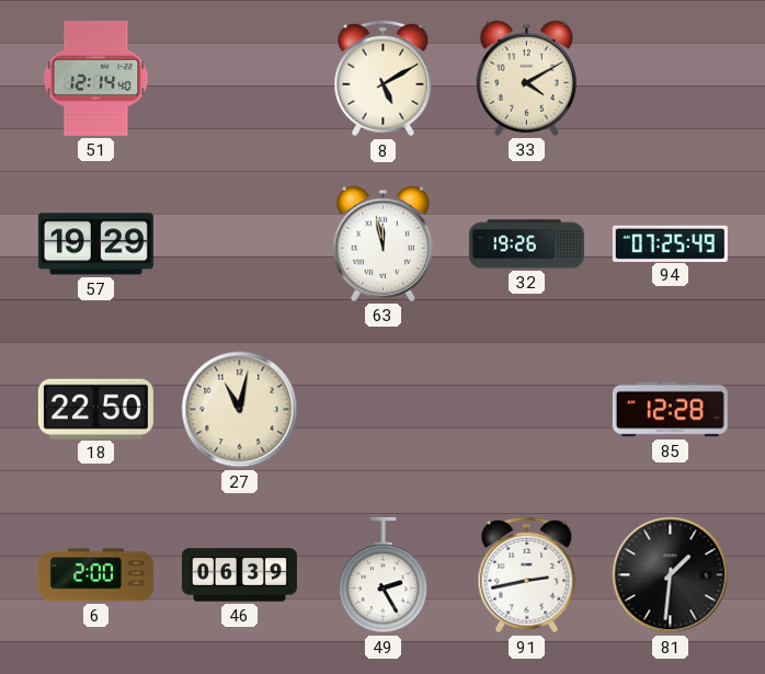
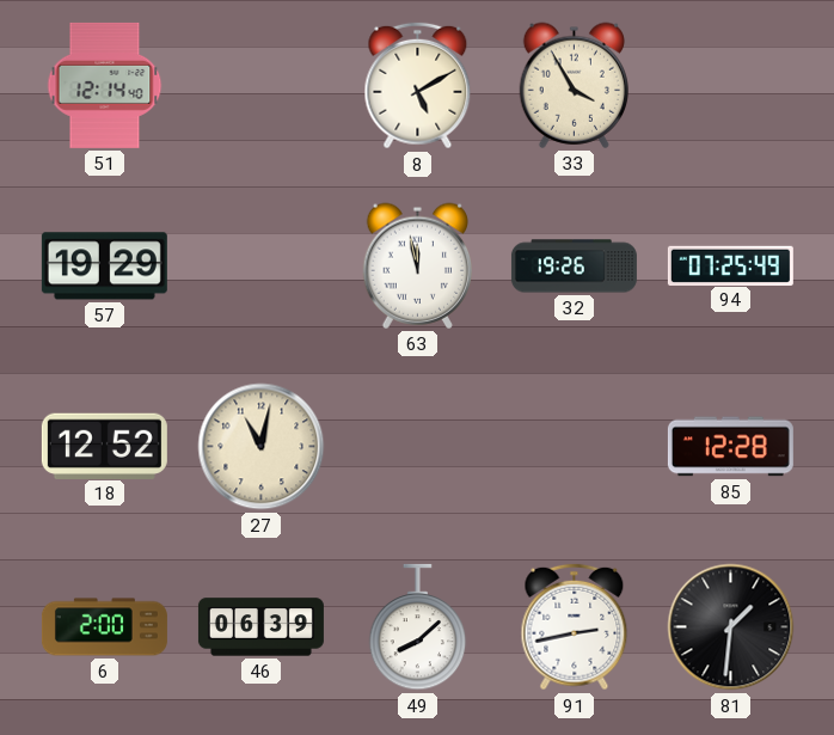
33: 4:10 -> 3:55
18: 22:50 -> 12:52
49: 2:25 -> 8:08
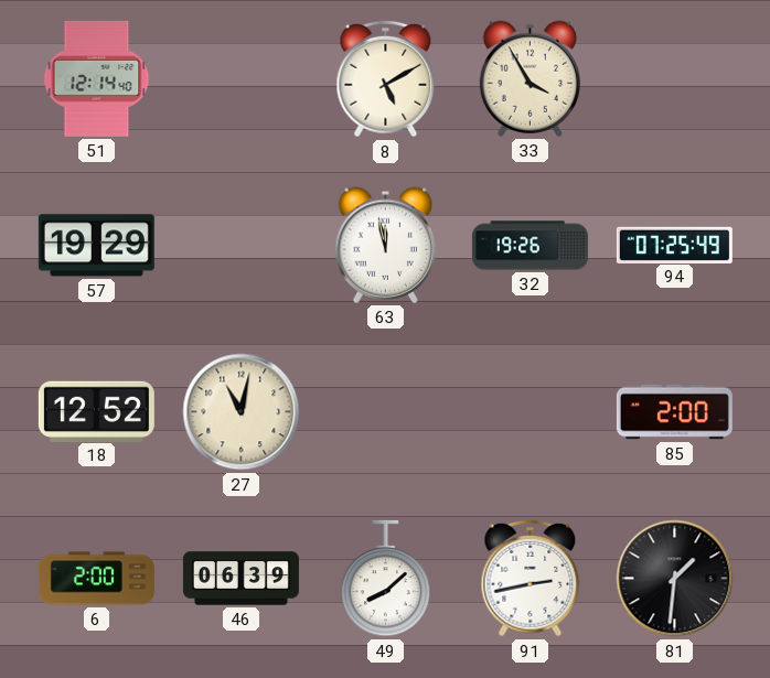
85: 12:28 -> 2:00
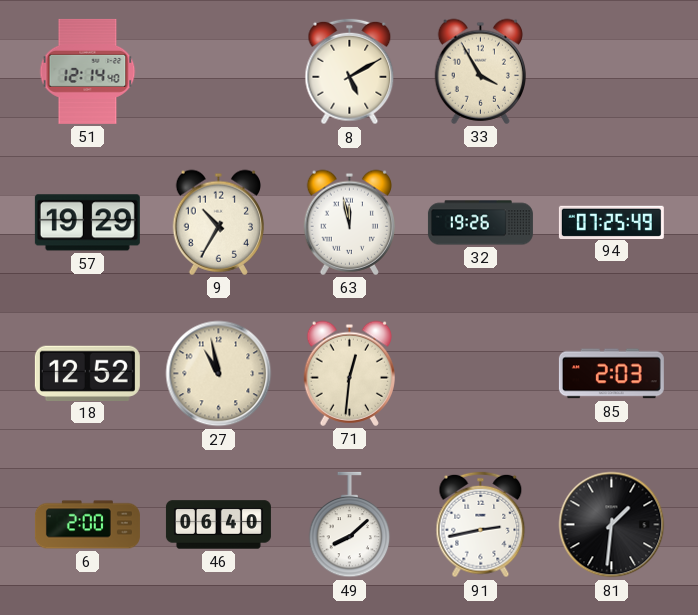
9: none -> 10:35
27: 11:02 -> 10:58
71: none -> 12:31
85: 2:00 -> 2:03
46: 06:39 -> 06:40
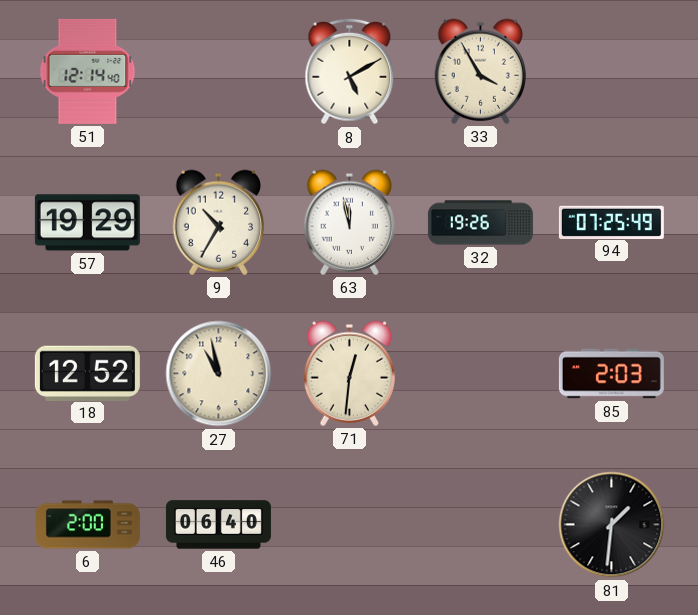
49: 8:08 -> none
91: 2:43 -> none
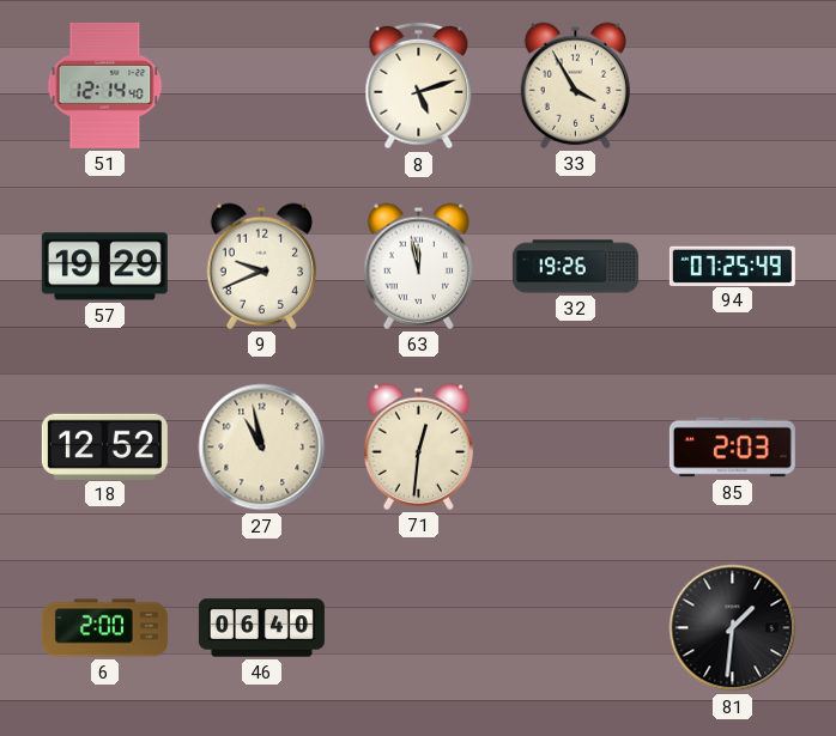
8: 5:10 -> 5:12
9: 10:35 -> 9:41
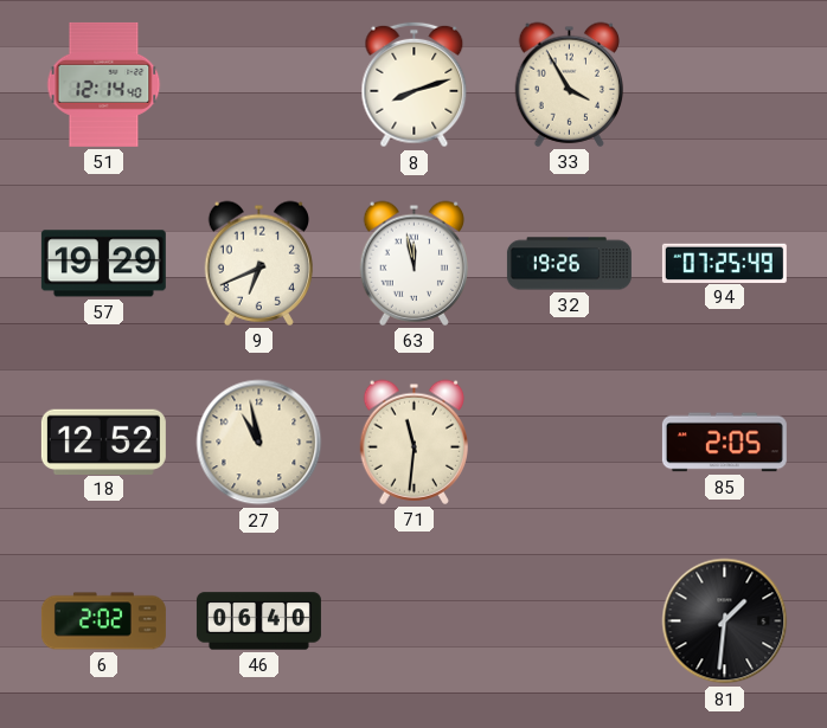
8: 5:12 -> 8:12
9: 9:41 -> 6:41
71: 12:31 -> 11:31
85: 2:03 -> 2:05
6: 2:00 -> 2:02
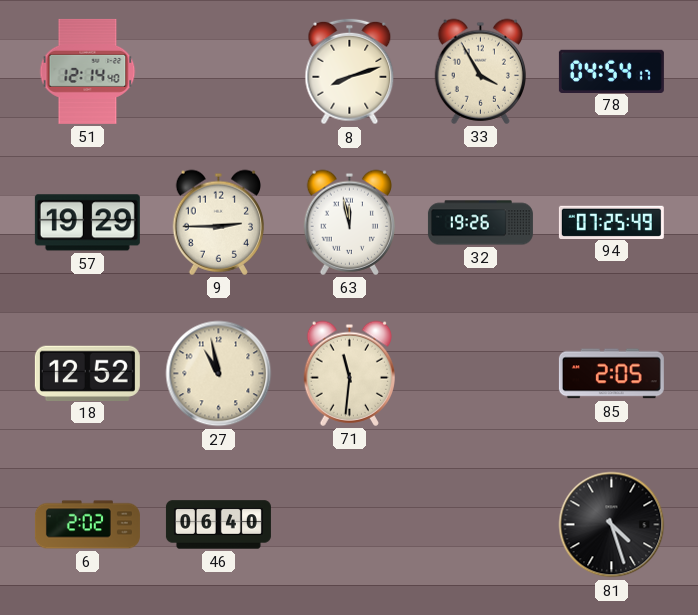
78: none -> 04:54
9: 6:41 -> 2:45
81: 1:31 -> 4:27
